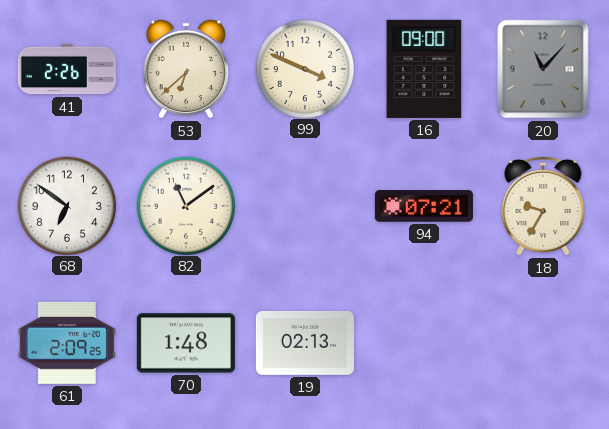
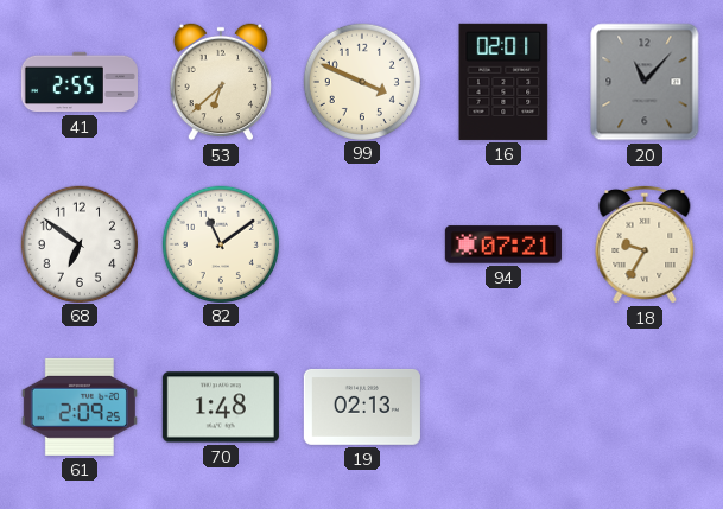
41: 2:26 -> 2:55
16: 09:00 -> 02:01
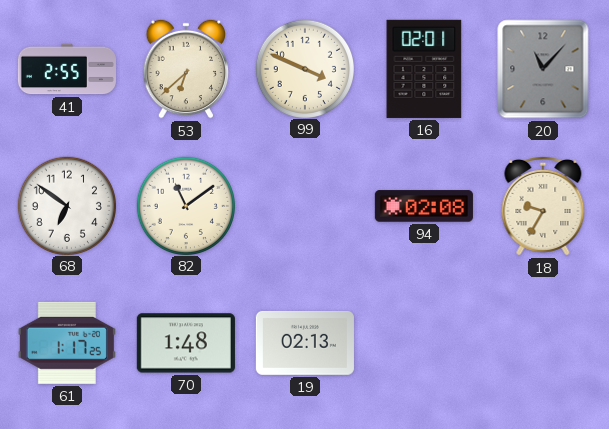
94: 07:21 -> 02:08
61: 2:09 -> 1:17
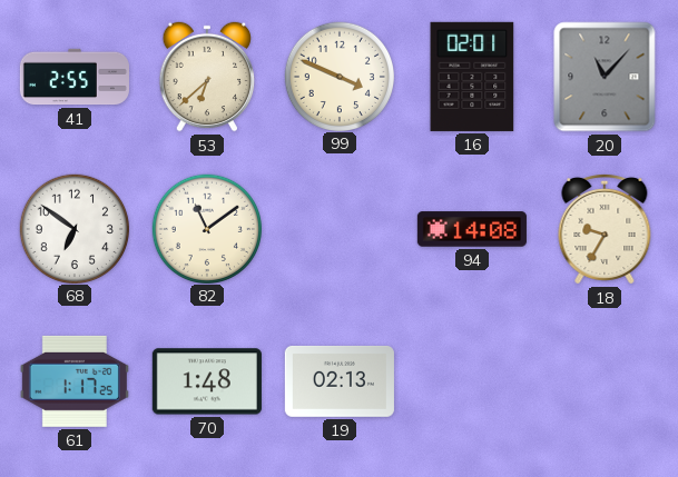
94: 02:08 -> 14:08
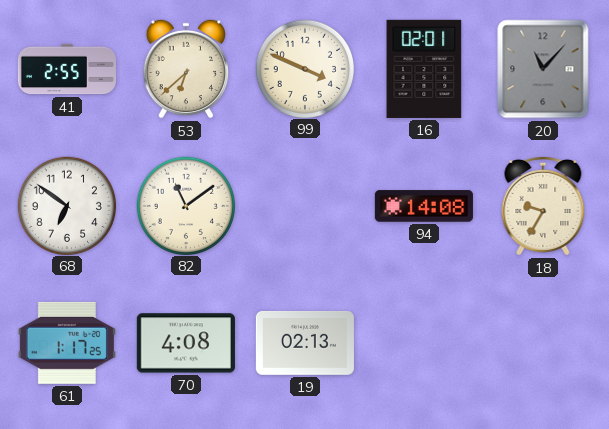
70: 1:48 -> 4:08
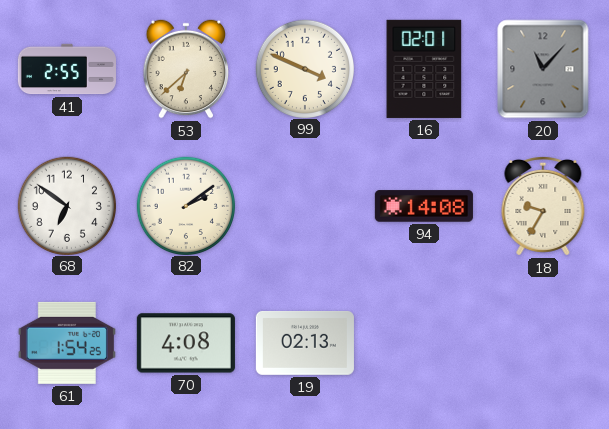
82: 11:09 -> 2:09
61: 1:17 -> 1:54
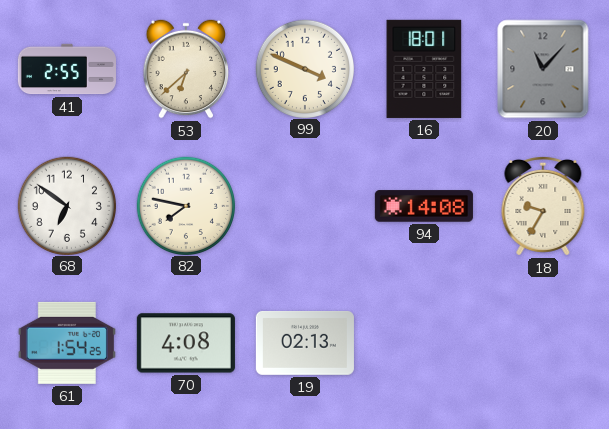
16: 02:01 -> 18:01
82: 2:09 -> 7:47
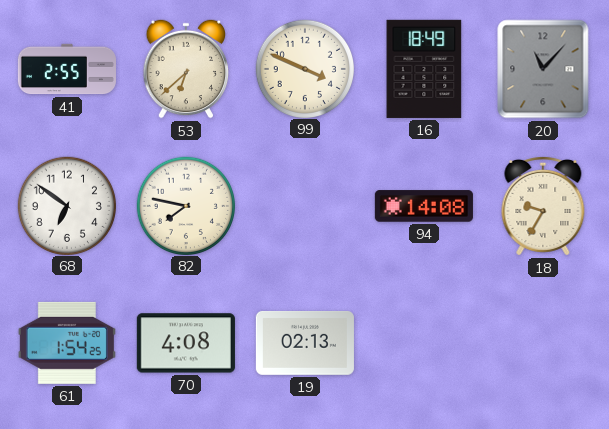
16: 18:01 -> 18:49
